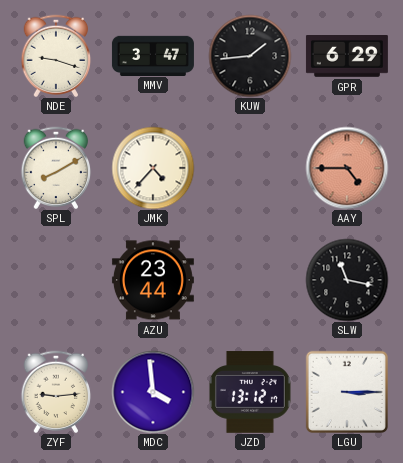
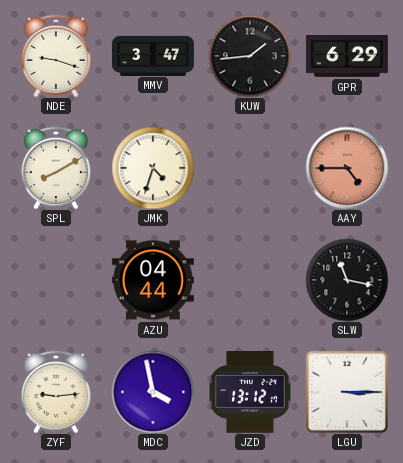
JMK: 4:37 -> 4:33
AZU: 23:44 -> 04:44
MDC: 3:59 -> 3:58
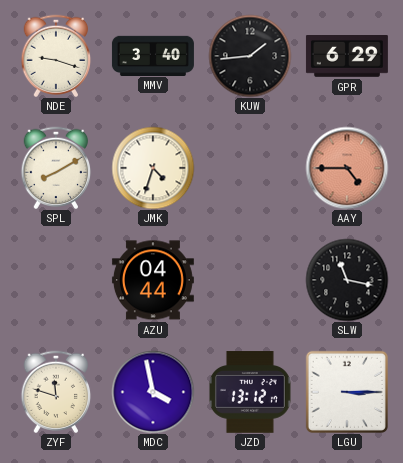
MMV: 3:47 -> 3:40
ZYF: 9:14 -> 11:48
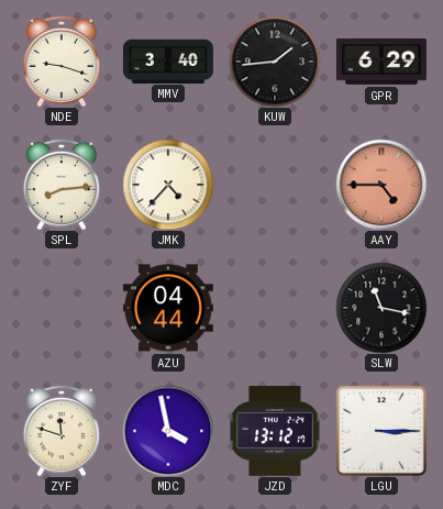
SPL: 8:10 -> 8:14
JMK: 4:33 -> 4:37
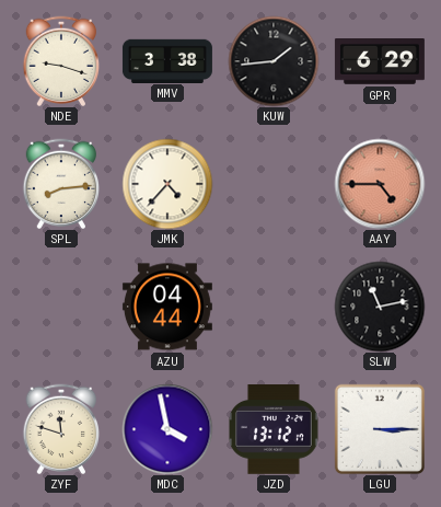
MMV: 3:40 -> 3:38
SLW: 11:17 -> 11:13
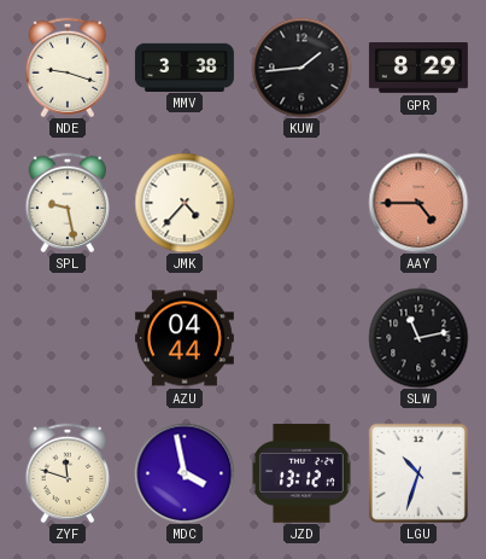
GPR: 6:29 -> 8:29
SPL: 8:14 -> 9:28
LGU: 3:15 -> 10:33
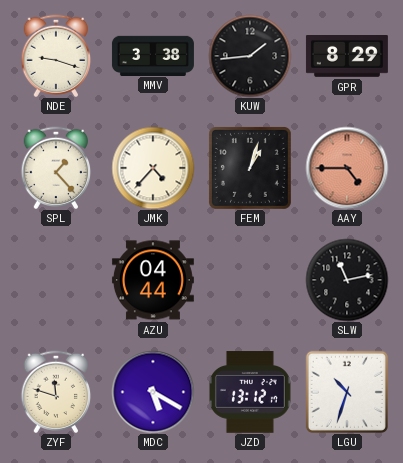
SPL: 9:28 -> 1:23
FEM: none -> 1:03
MDC: 3:58 -> 5:20
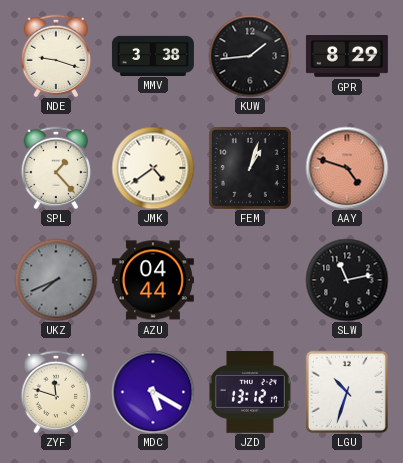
JMK: 4:37 -> 4:39
AAY: 4:45 -> 4:48
UKZ: none -> 7:41
